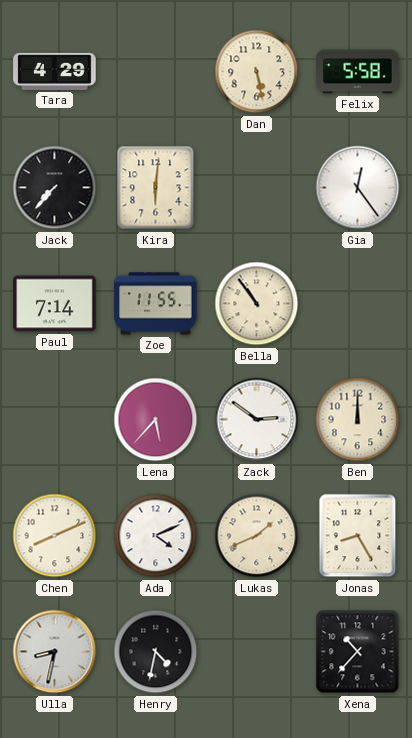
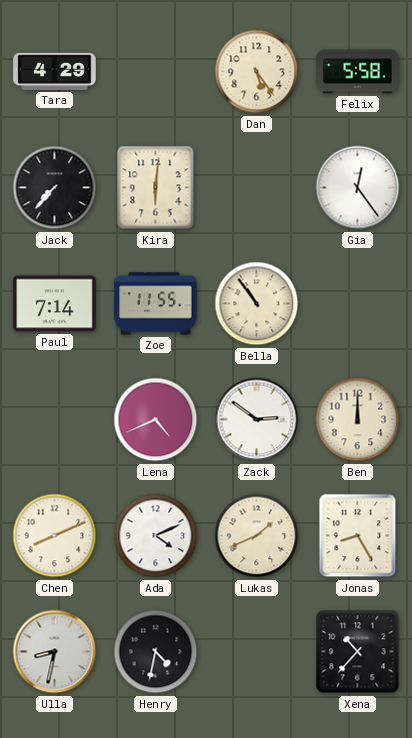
Dan: 5:28 -> 5:24
Lena: 5:37 -> 4:41
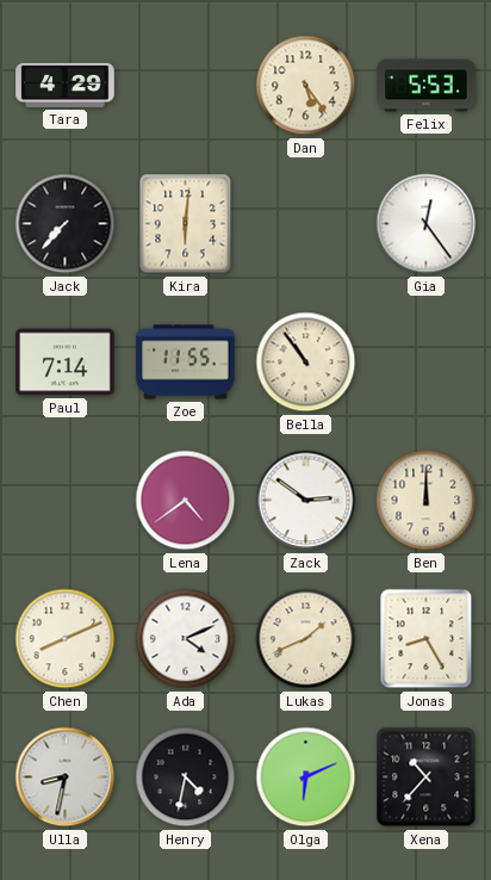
Felix: 5:58 -> 5:53
Lena: 4:41 -> 4:39
Olga: none -> 6:11
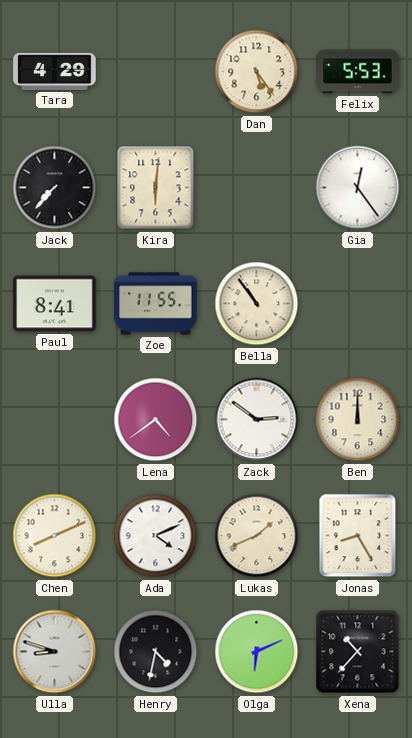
Paul: 7:14 -> 8:41
Ulla: 8:32 -> 8:48
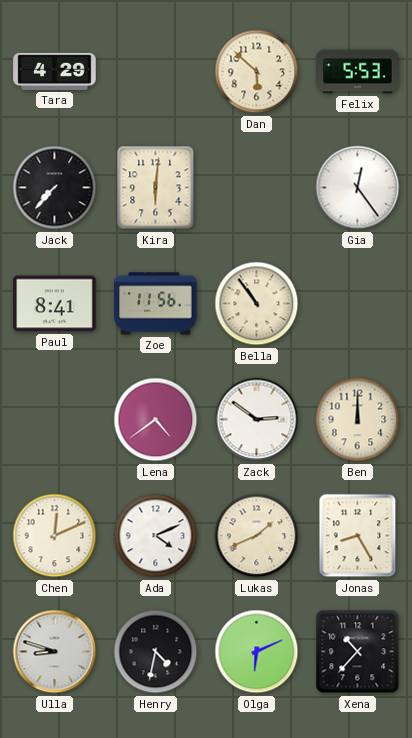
Dan: 5:24 -> 5:52
Zoe: 11:55 -> 11:56
Chen: 8:11 -> 12:11
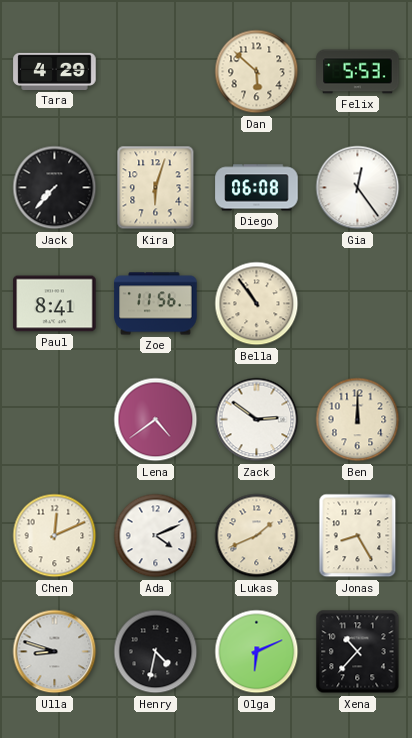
Kira: 6:01 -> 6:03
Diego: none -> 06:08
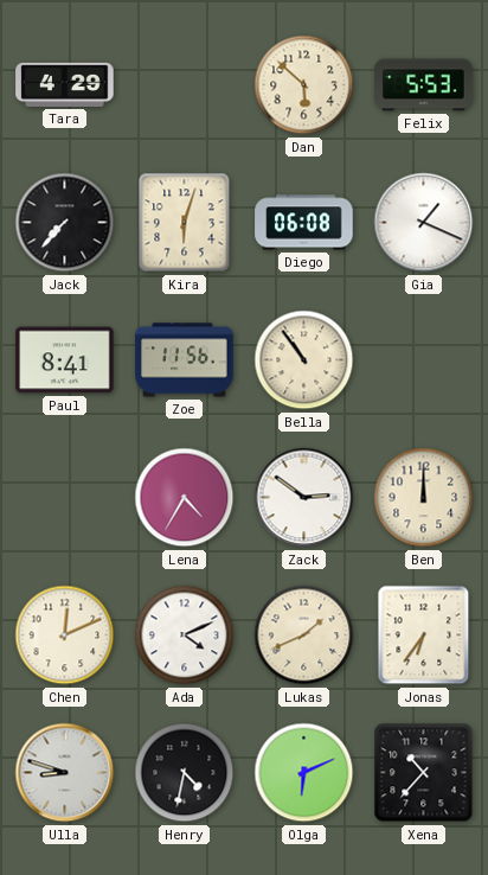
Gia: 12:24 -> 1:19
Lena: 4:39 -> 4:35
Jonas: 8:25 -> 6:36
